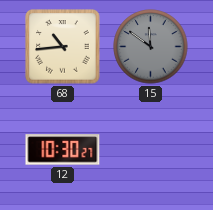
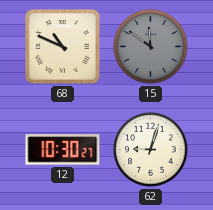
68: 10:44 -> 10:49
62: none -> 9:03
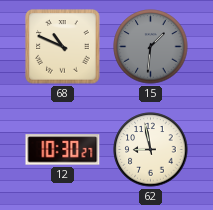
15: 11:51 -> 1:31
62: 9:03 -> 8:58
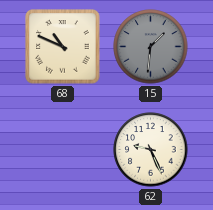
12: 10:30 -> none
62: 8:58 -> 9:26
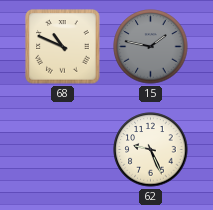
15: 1:31 -> 1:47
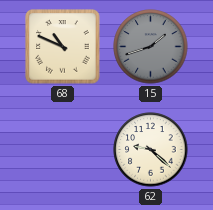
15: 1:47 -> 1:42
62: 9:26 -> 9:22
